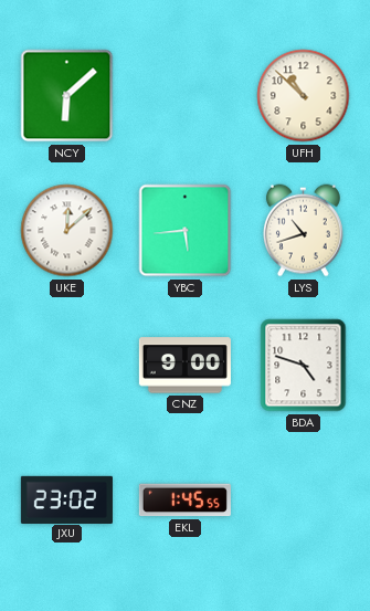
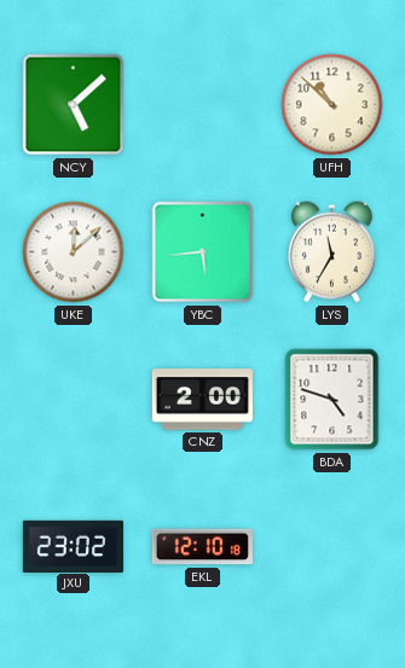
NCY: 6:08 -> 5:08
LYS: 10:42 -> 11:35
CNZ: 9:00 -> 2:00
EKL: 1:45 -> 12:10
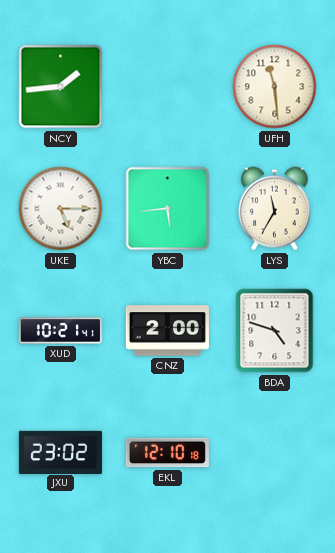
NCY: 5:08 -> 1:44
UFH: 10:52 -> 11:29
UKE: 12:08 -> 5:15
XUD: none -> 10:21
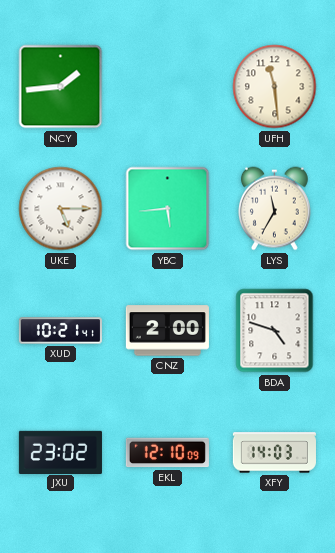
EKL: 12:10:18 -> 12:10:09
XFY: none -> 14:03
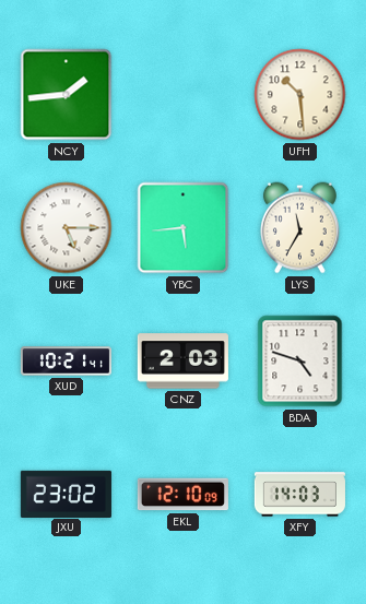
UFH: 11:29 -> 10:29
CNZ: 2:00 -> 2:03
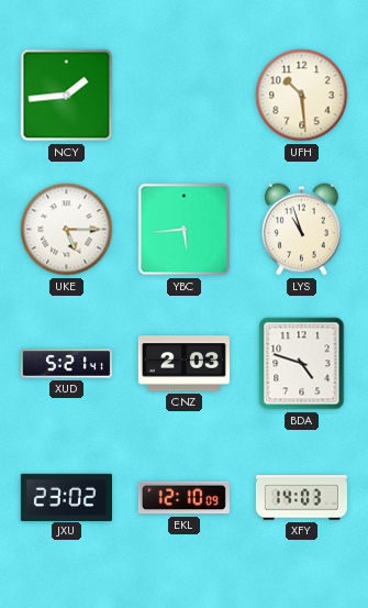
LYS: 11:35 -> 10:57
XUD: 10:21 -> 5:21
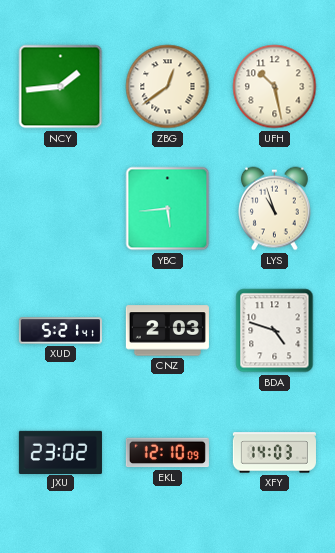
ZBG: none -> 12:39
UFH: 10:29 -> 10:28
UKE: 5:15 -> none
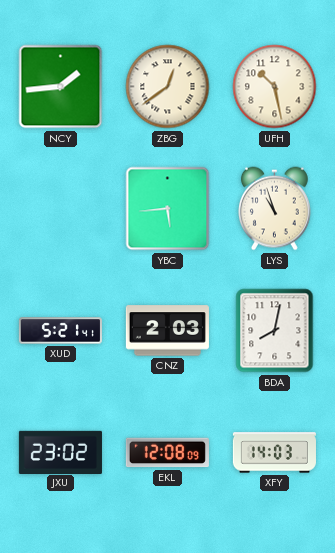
BDA: 4:48 -> 8:02
EKL: 12:10 -> 12:08
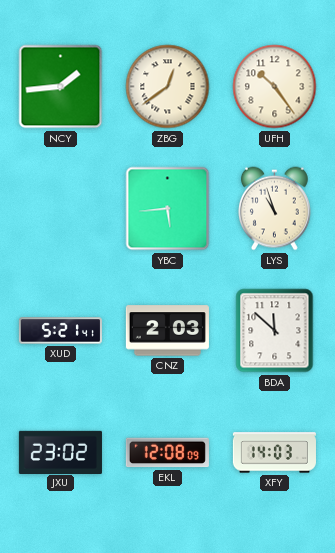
UFH: 10:28 -> 10:24
BDA: 8:02 -> 11:52
